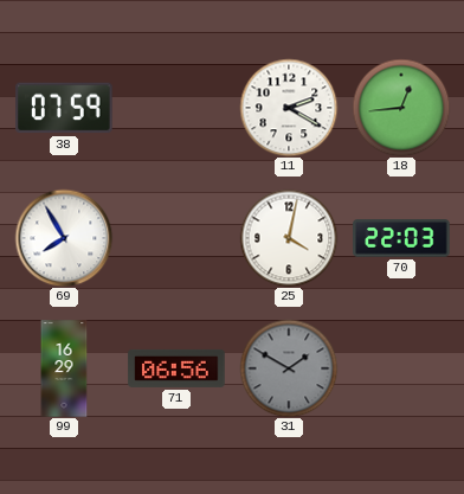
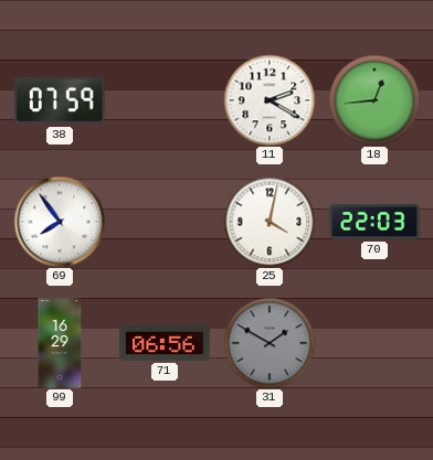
69: 7:55 -> 7:54
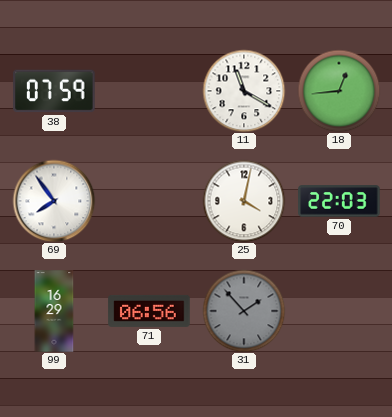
11: 2:20 -> 11:20
31: 1:50 -> 1:53
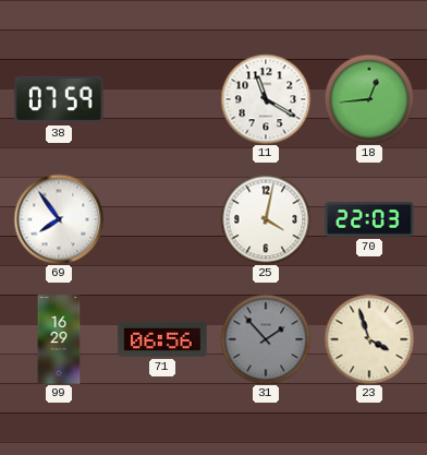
23: none -> 3:57
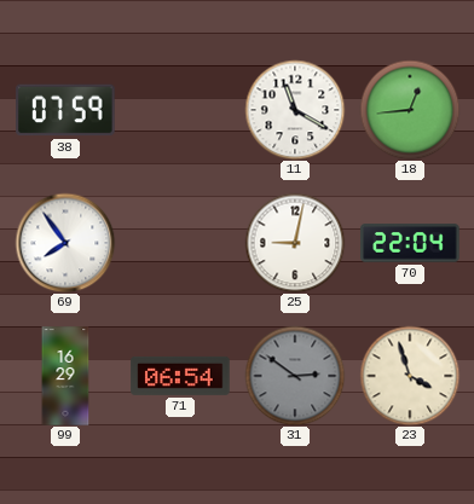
25: 4:02 -> 9:02
70: 22:03 -> 22:04
71: 06:56 -> 06:54
31: 1:53 -> 2:51
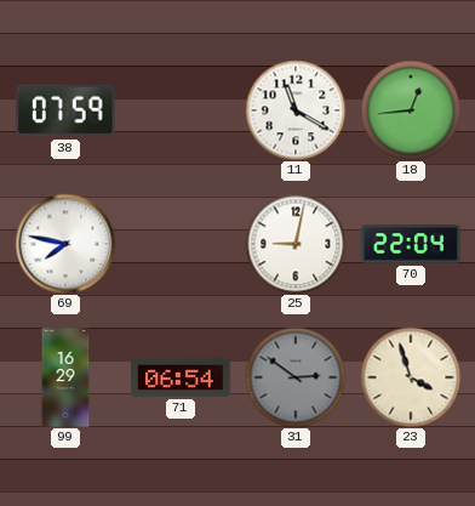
69: 7:54 -> 7:47
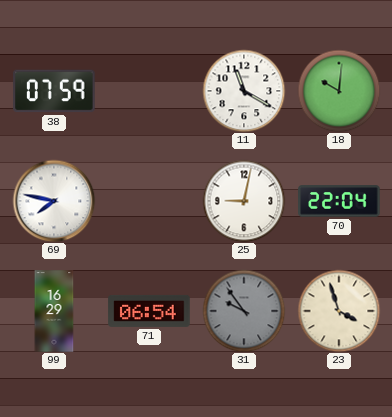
18: 12:44 -> 10:01
31: 2:51 -> 9:54
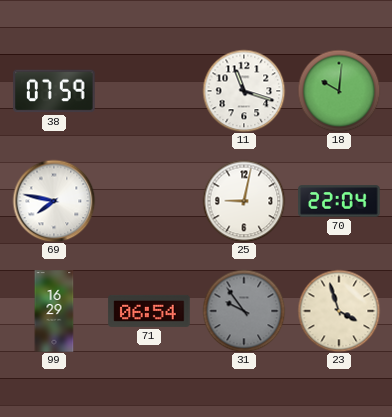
11: 11:20 -> 11:18
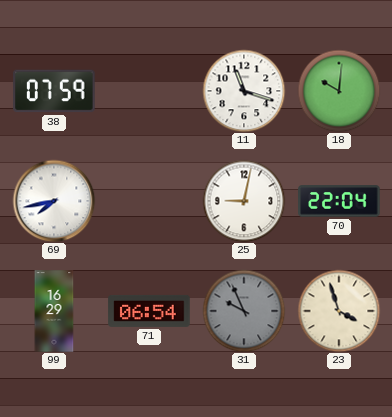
69: 7:47 -> 7:43
31: 9:54 -> 9:56
